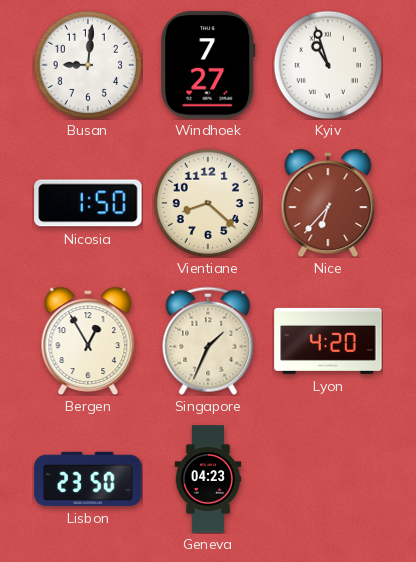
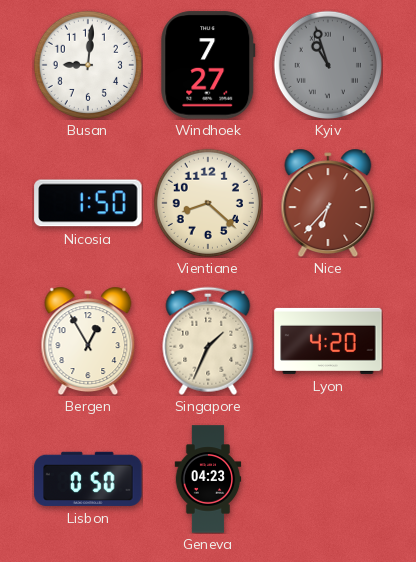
Kyiv dial: white -> grey
Lisbon: 23:50 -> 0:50
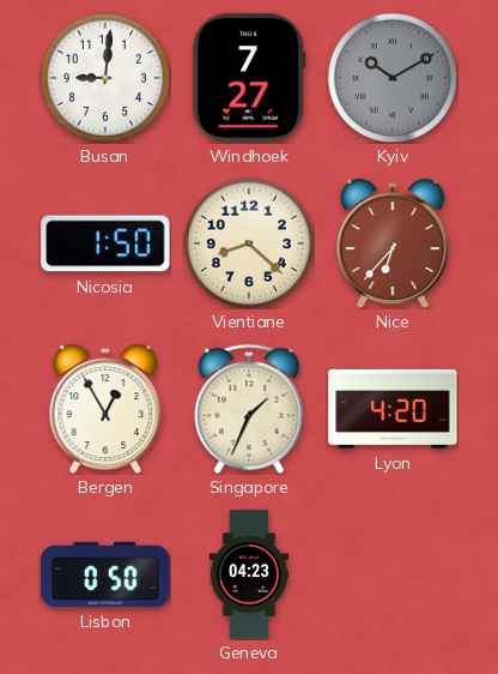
Kyiv: 10:57 -> 10:10
